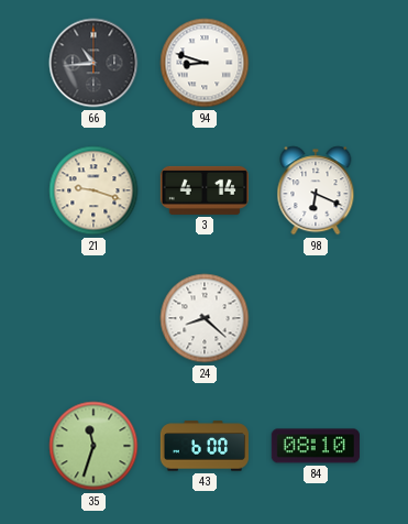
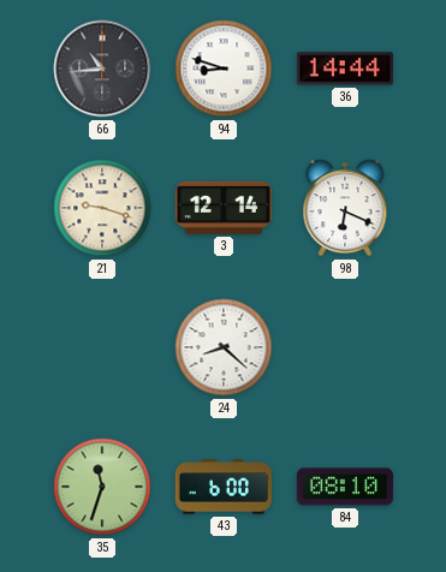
36: none -> 14:44
3: 4:14 -> 12:14
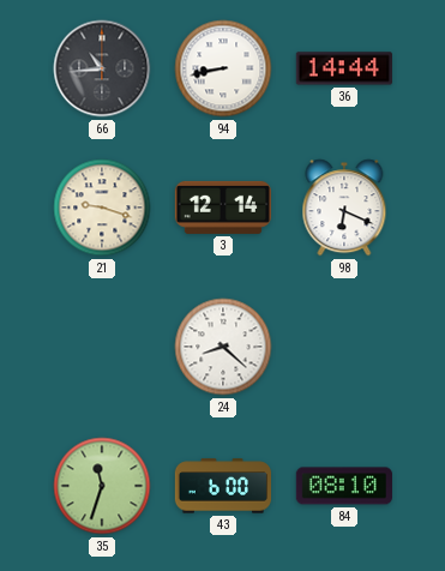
94: 8:48 -> 8:43
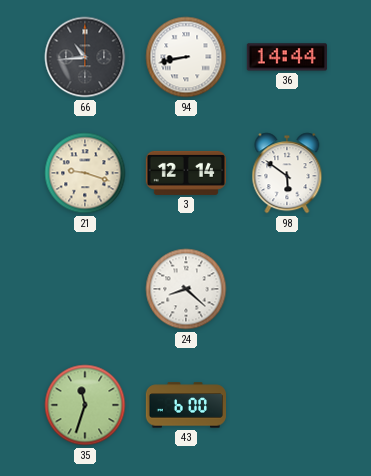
98: 6:19 -> 5:51
84: 08:10 -> none
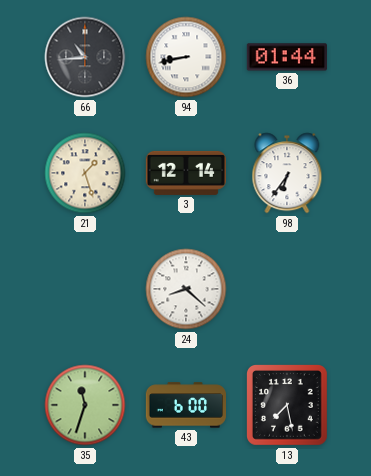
36: 14:44 -> 01:44
21: 9:18 -> 1:27
98: 5:51 -> 6:36
13: none -> 7:28
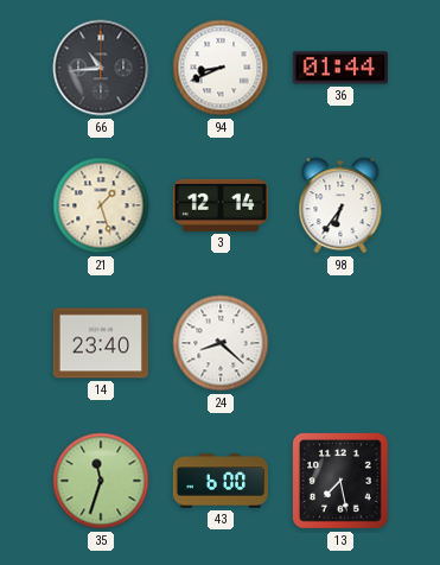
94: 8:43 -> 8:41
14: none -> 23:40
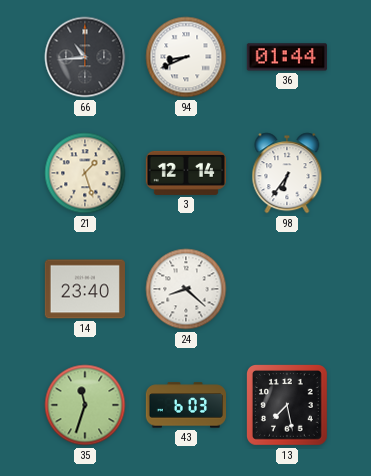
43: 6:00 -> 6:03
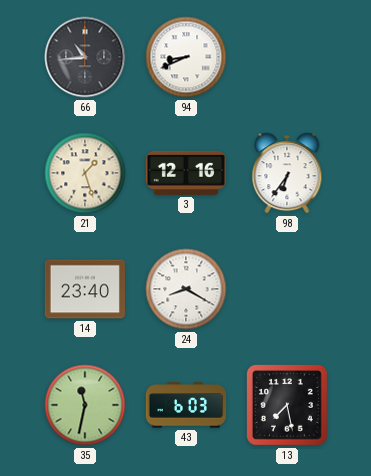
36: 01:44 -> none
3: 12:14 -> 12:16
24: 8:22 -> 8:20
35: 11:33 -> 11:32
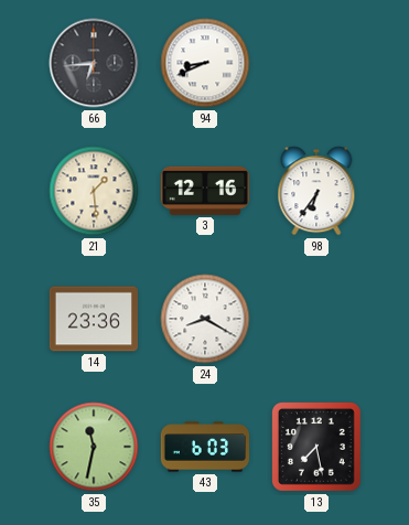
66: 10:44 -> 6:44
21: 1:27 -> 1:29
14: 23:40 -> 23:36
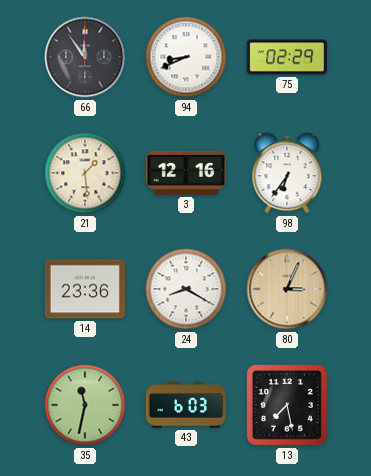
66: 6:44 -> 11:54
75: none -> 02:29
80: none -> 3:04
